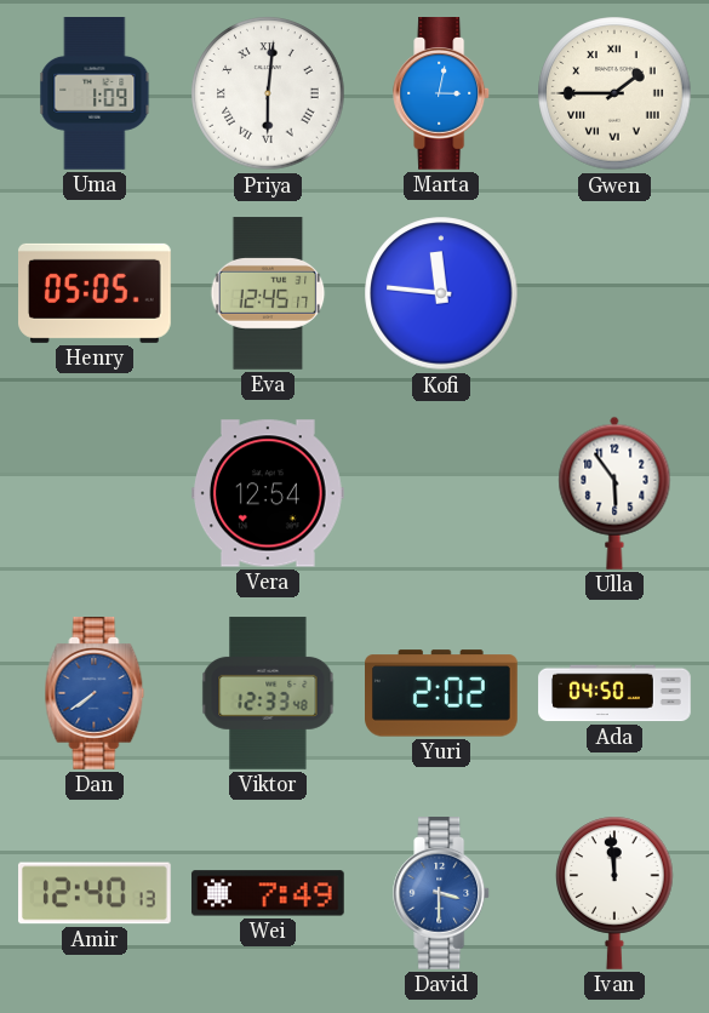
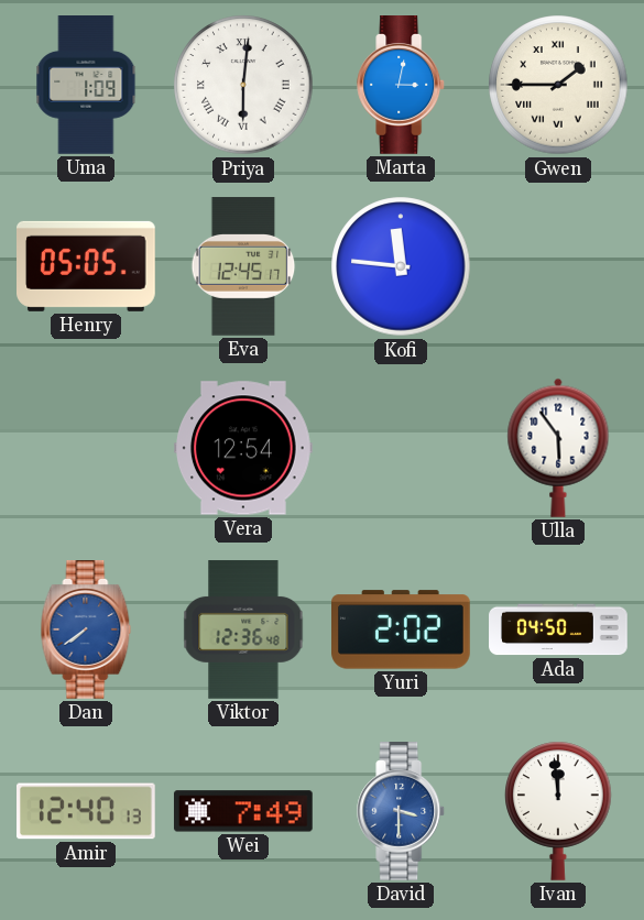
Viktor: 12:33 -> 12:36
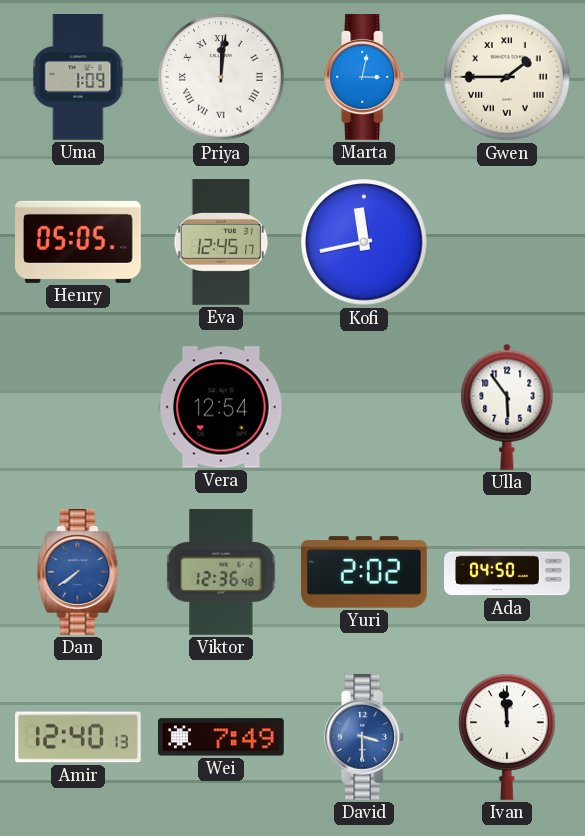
Priya: 6:01 -> 12:01
Kofi: 11:46 -> 11:43
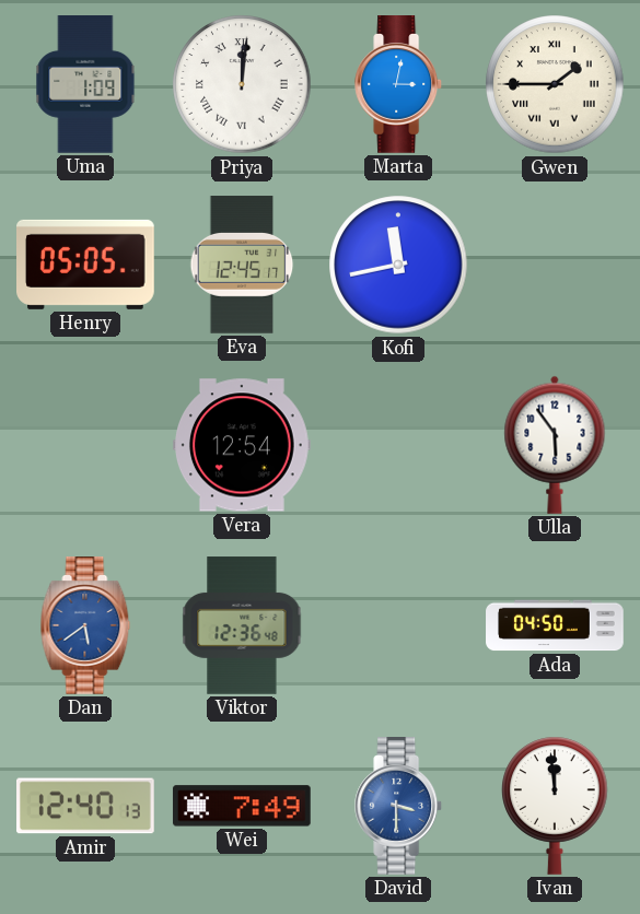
Dan: 7:39 -> 5:39
Yuri: 2:02 -> none
